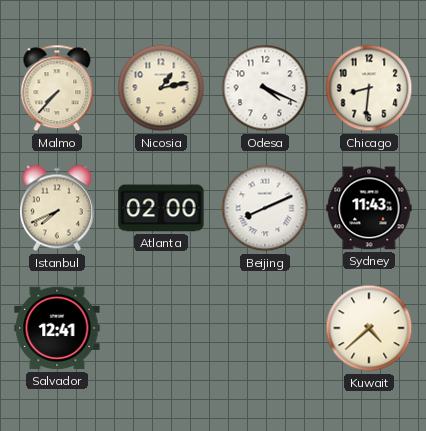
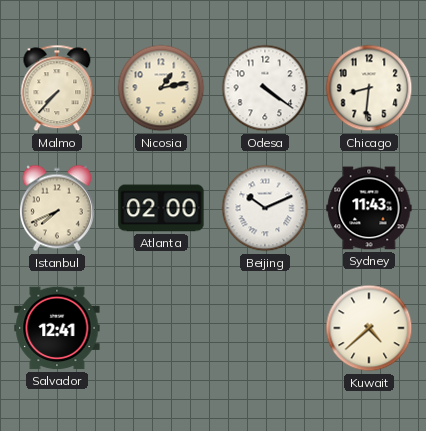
Odesa: 4:19 -> 4:21
Beijing: 8:11 -> 10:11
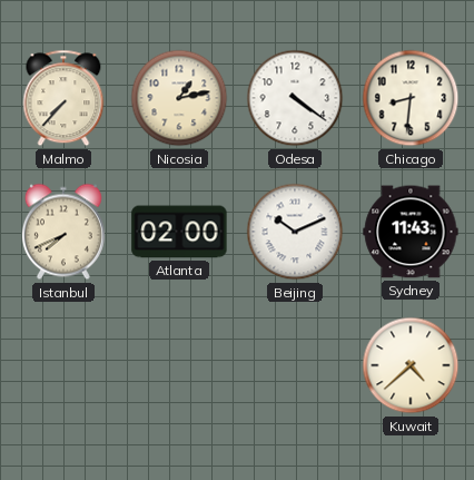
Salvador: 12:41 -> none
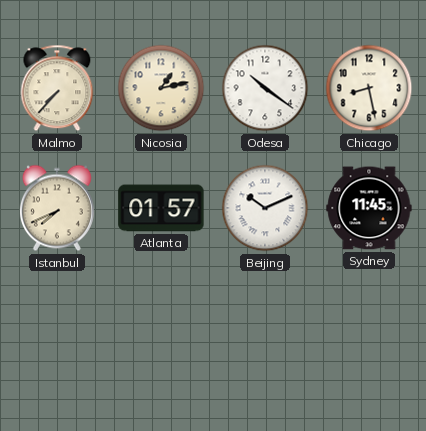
Odesa: 4:21 -> 10:21
Chicago: 8:31 -> 8:28
Atlanta: 02:00 -> 01:57
Sydney: 11:43 -> 11:45
Kuwait: 4:38 -> none
